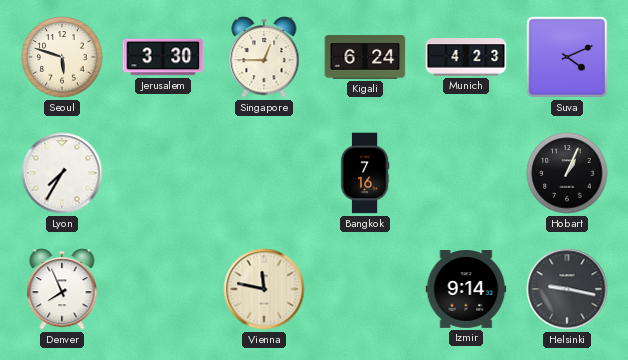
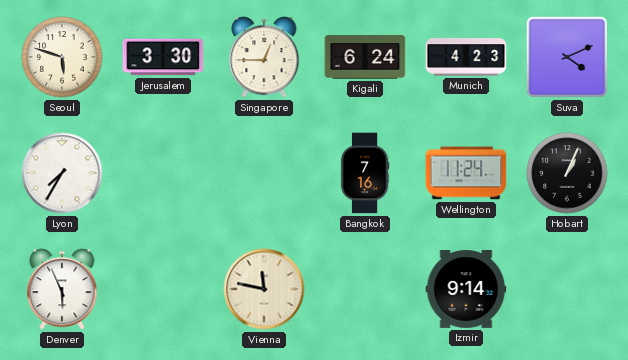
Wellington: none -> 11:24
Denver: 7:56 -> 5:56
Helsinki: 9:17 -> none
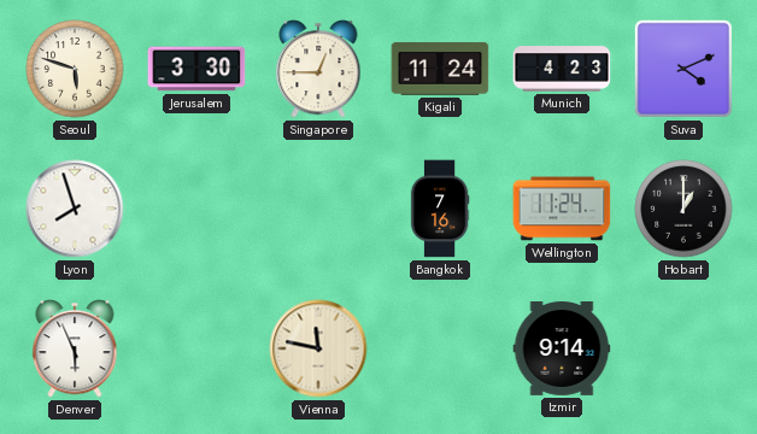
Kigali: 6:24 -> 11:24
Lyon: 7:35 -> 7:57
Hobart: 1:04 -> 1:00
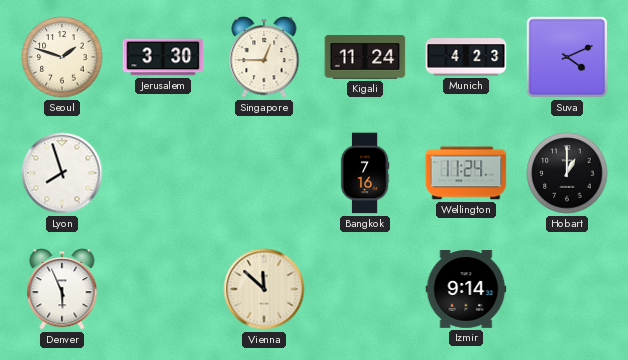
Seoul: 5:48 -> 1:48
Vienna: 11:47 -> 11:52
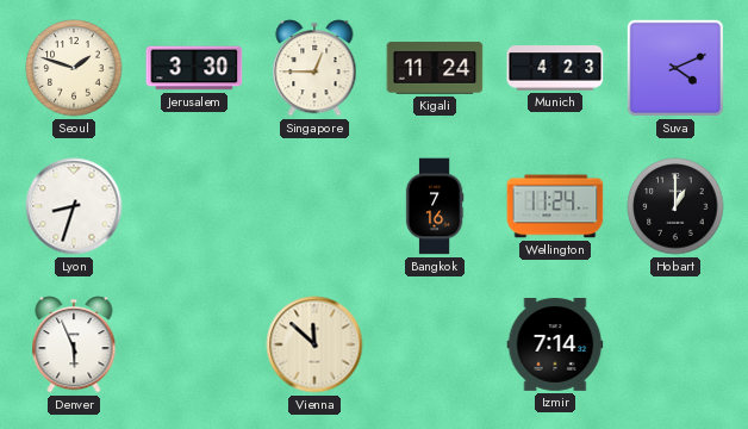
Lyon: 7:57 -> 8:33
Izmir: 9:14 -> 7:14
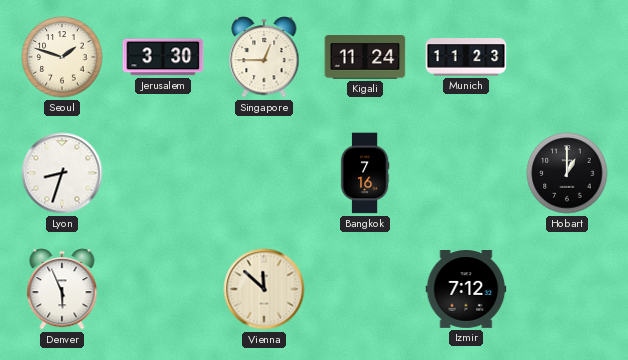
Munich: 4:23 -> 11:23
Suva: 4:11 -> none
Wellington: 11:24 -> none
Izmir: 7:14 -> 7:12
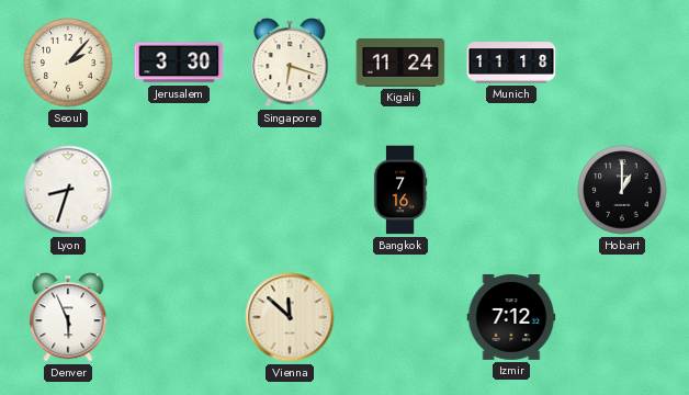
Seoul: 1:48 -> 2:07
Singapore: 12:45 -> 6:18
Munich: 11:23 -> 11:18
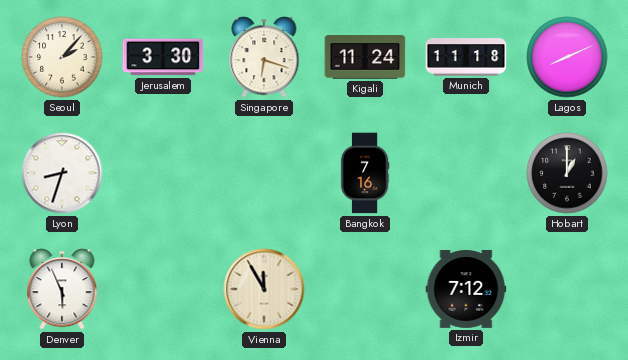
Lagos: none -> 8:11
Vienna: 11:52 -> 11:55
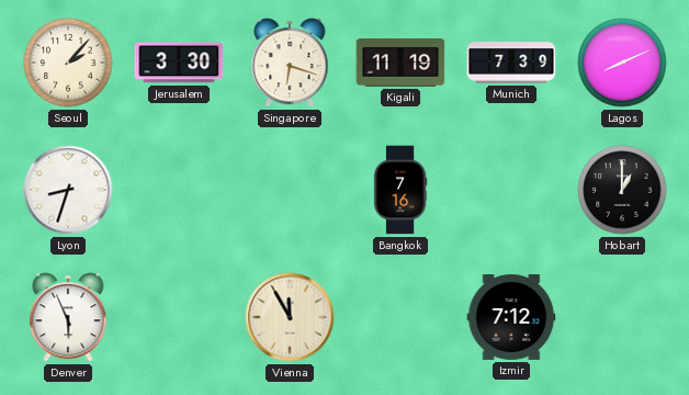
Kigali: 11:24 -> 11:19
Munich: 11:18 -> 7:39
